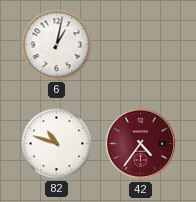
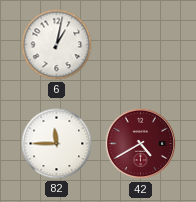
82: 10:48 -> 11:45
42: 4:36 -> 4:40
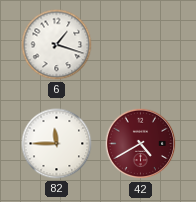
6: 1:02 -> 1:18
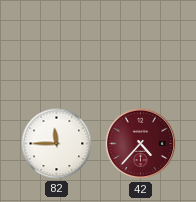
6: 1:18 -> none
42: 4:40 -> 4:37
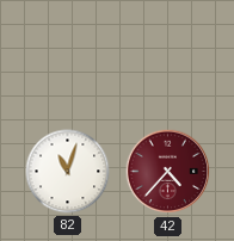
82: 11:45 -> 11:03
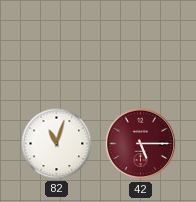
42: 4:37 -> 5:15
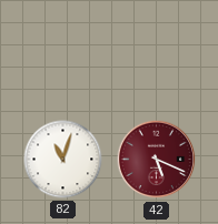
42: 5:15 -> 5:19
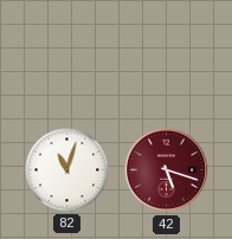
42: 5:19 -> 5:18
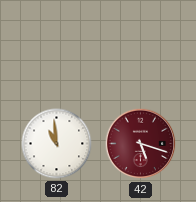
82: 11:03 -> 10:59
